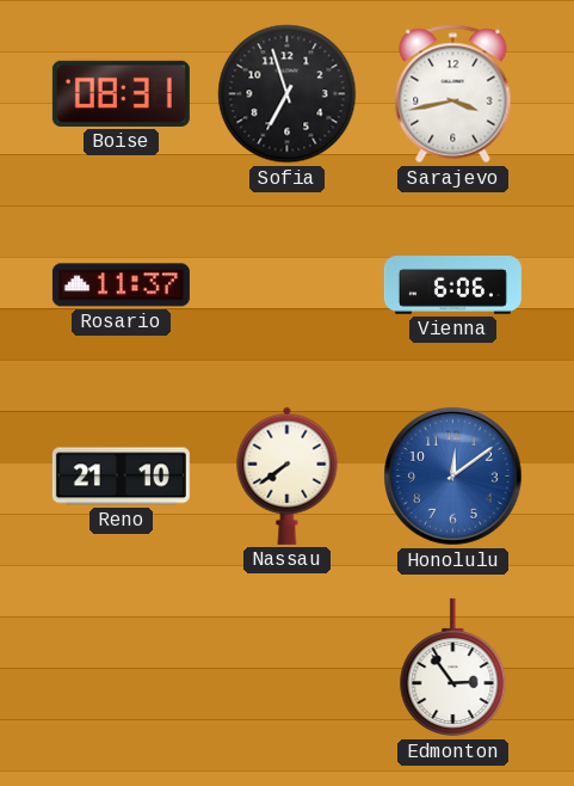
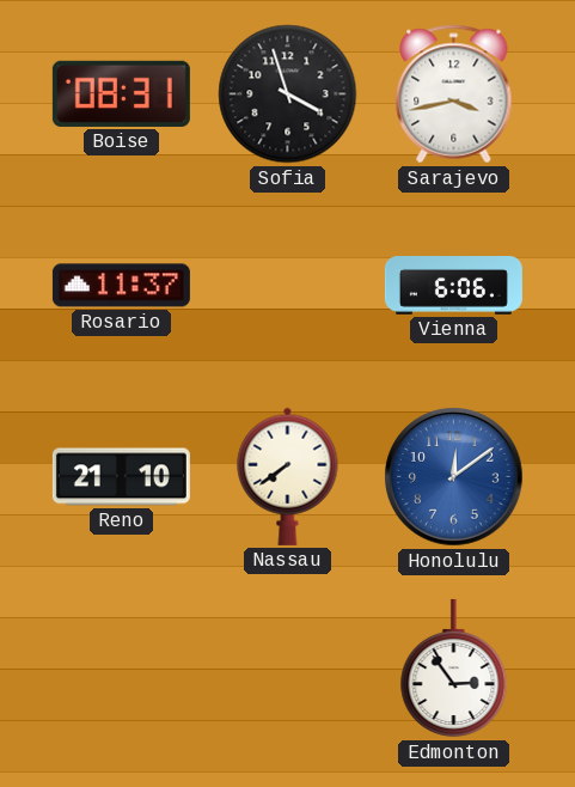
Sofia: 6:57 -> 3:57
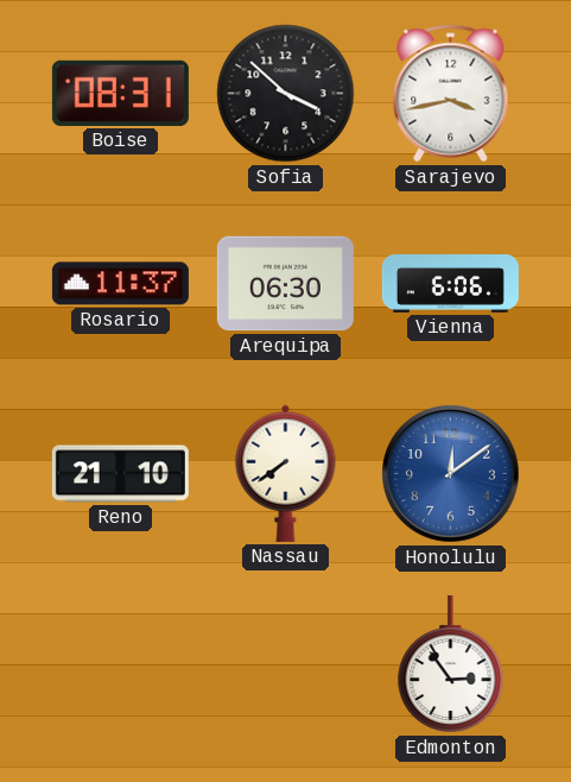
Sofia: 3:57 -> 3:52
Arequipa: none -> 06:30
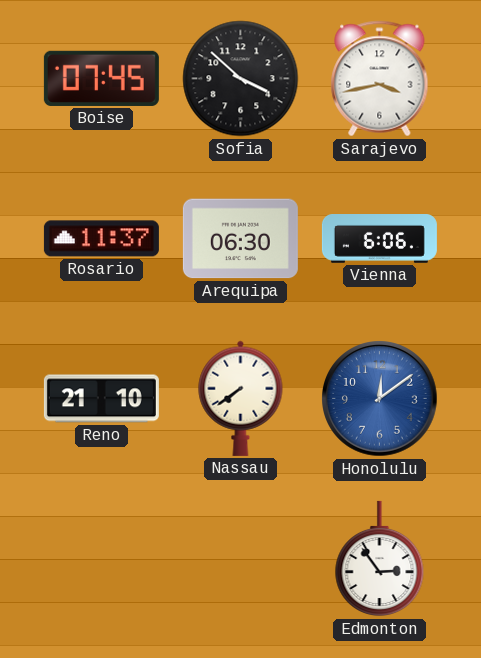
Boise: 08:31 -> 07:45
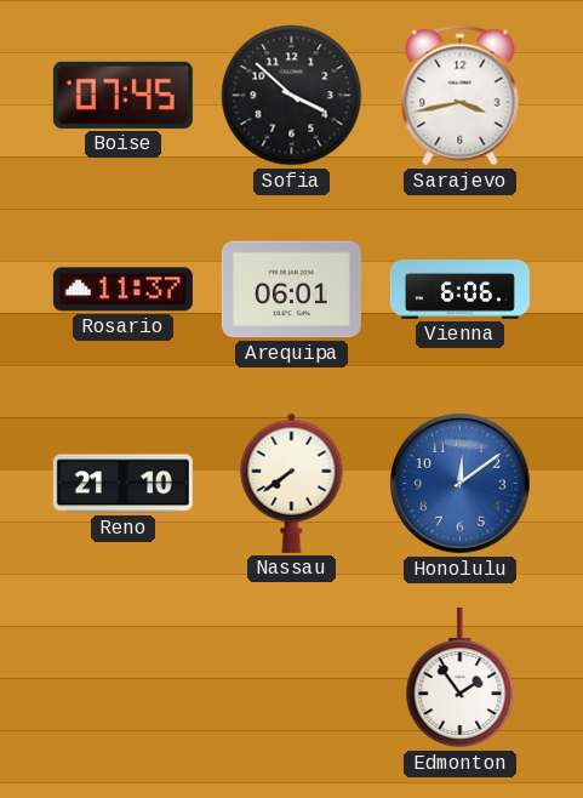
Arequipa: 06:30 -> 06:01
Edmonton: 2:54 -> 1:54
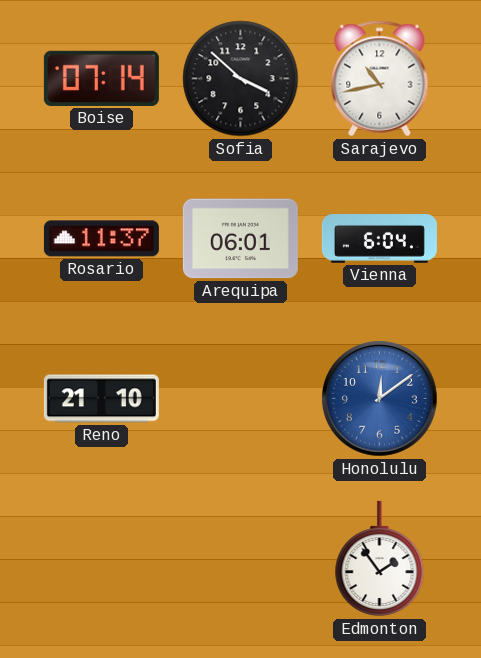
Boise: 07:45 -> 07:14
Sarajevo: 3:43 -> 10:43
Vienna: 6:06 -> 6:04
Nassau: 7:39 -> none
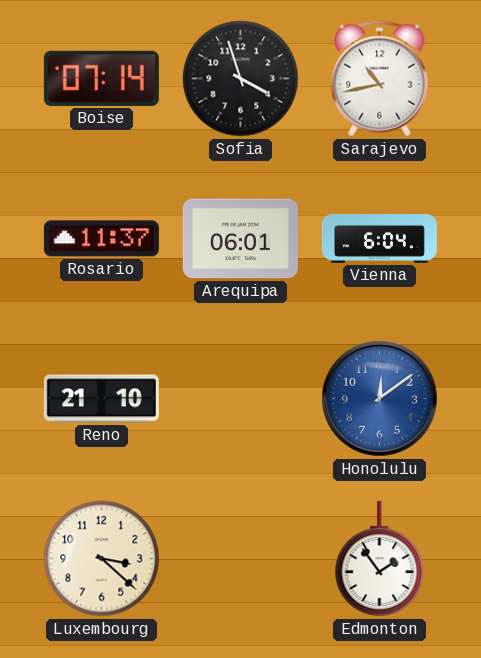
Sofia: 3:52 -> 3:57
Luxembourg: none -> 3:22
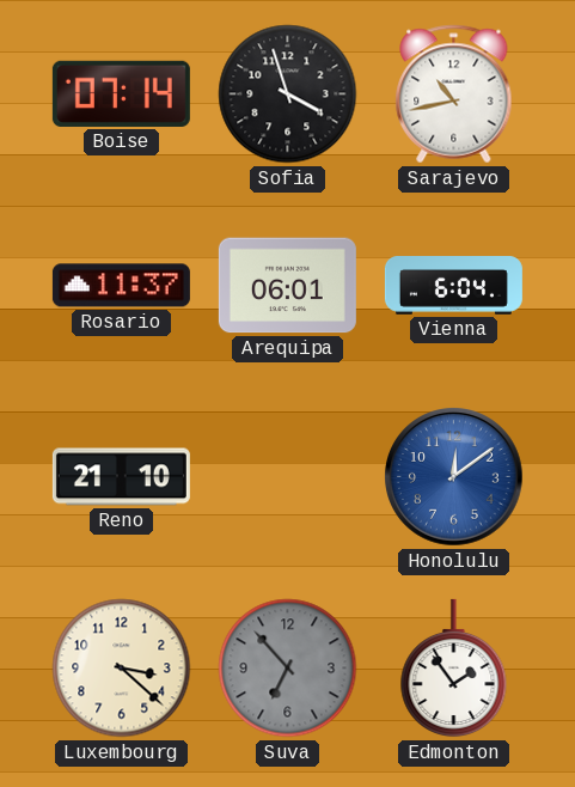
Suva: none -> 6:53
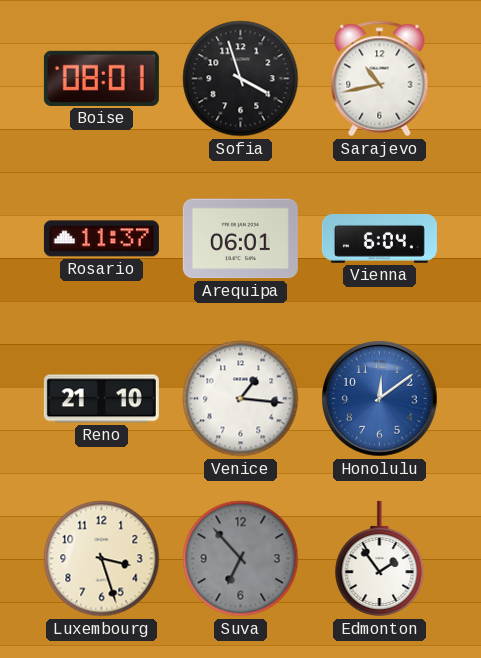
Boise: 07:14 -> 08:01
Venice: none -> 1:16
Luxembourg: 3:22 -> 3:27
